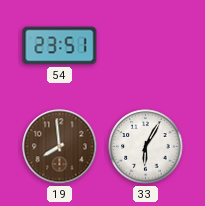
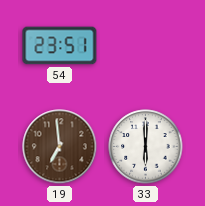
19: 7:59 -> 6:59
33: 6:05 -> 6:00
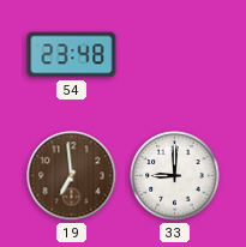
54: 23:51 -> 23:48
33: 6:00 -> 9:00
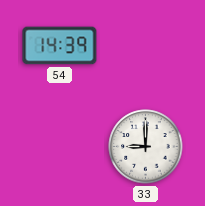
54: 23:48 -> 14:39
19: 6:59 -> none
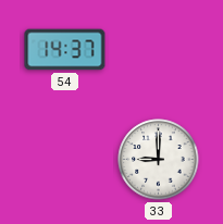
54: 14:39 -> 14:37
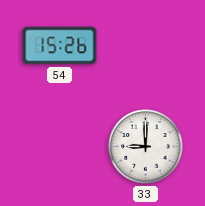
54: 14:37 -> 15:26
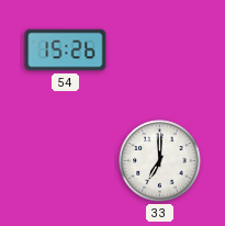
33: 9:00 -> 7:00
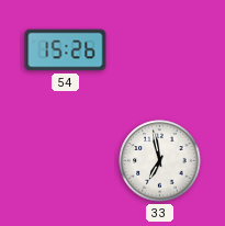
33: 7:00 -> 6:58
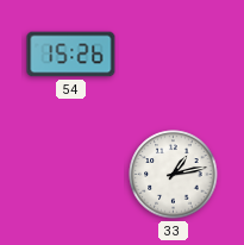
33: 6:58 -> 1:13
